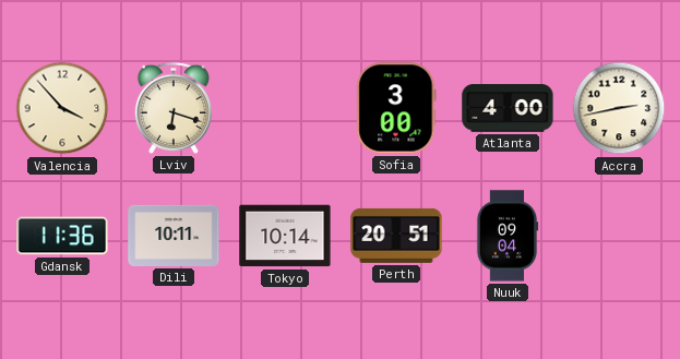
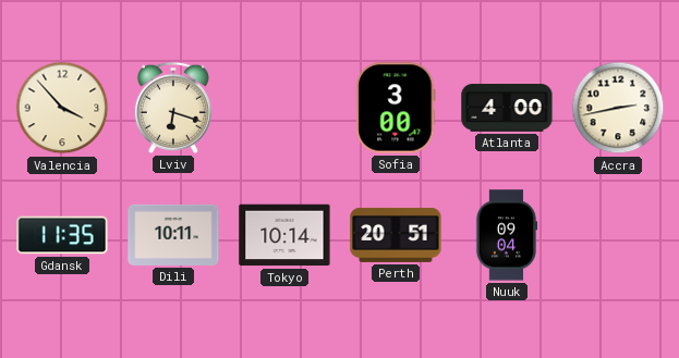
Gdansk: 11:36 -> 11:35
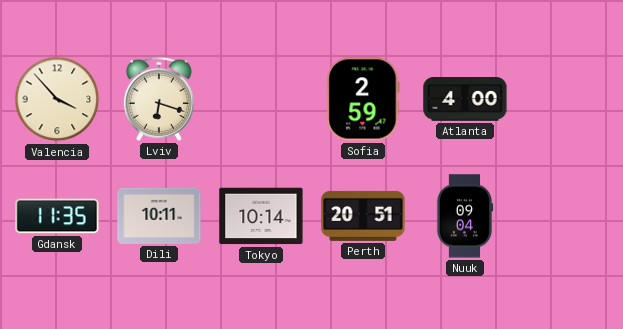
Sofia: 3:00 -> 2:59
Accra: 2:43 -> none
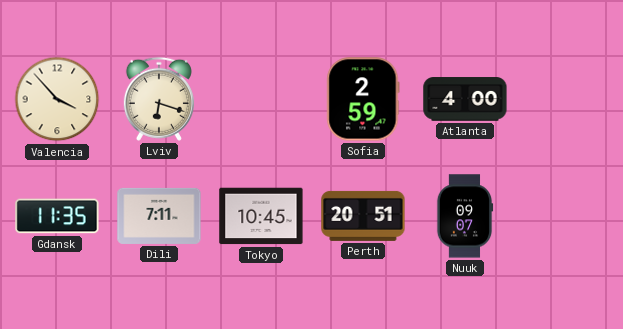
Dili: 10:11 -> 7:11
Tokyo: 10:14 -> 10:45
Nuuk: 09:04 -> 09:07
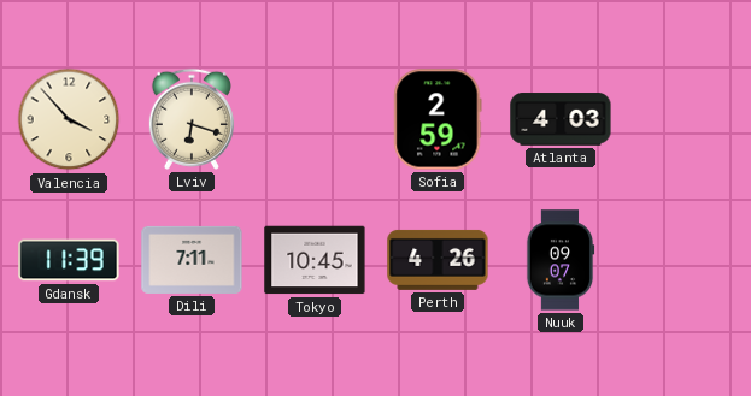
Atlanta: 4:00 -> 4:03
Gdansk: 11:35 -> 11:39
Perth: 20:51 -> 4:26
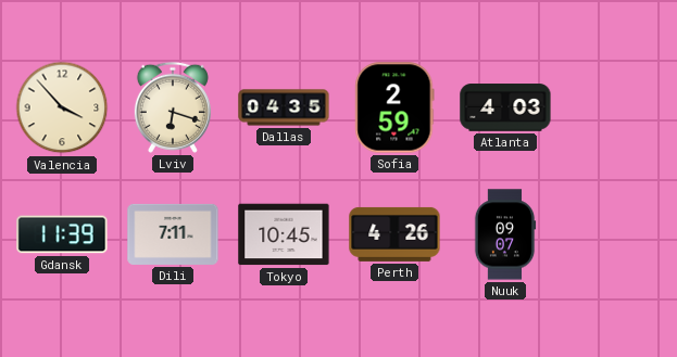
Dallas: none -> 04:35
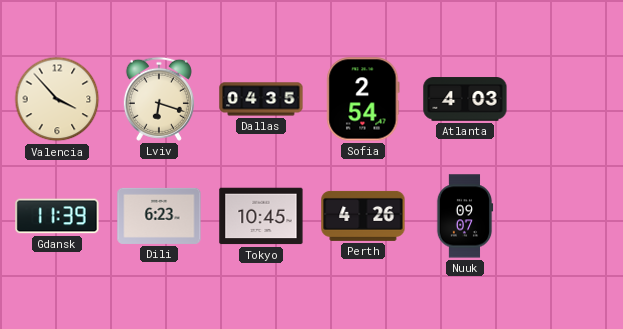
Sofia: 2:59 -> 2:54
Dili: 7:11 -> 6:23
